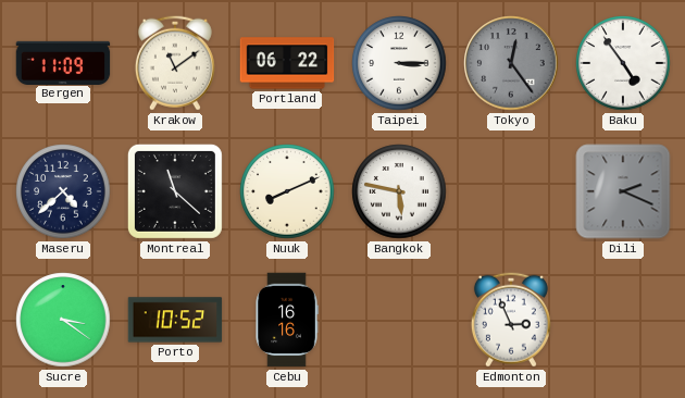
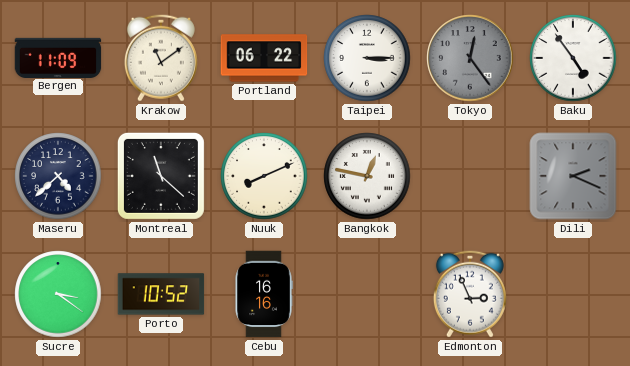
Bangkok: 5:47 -> 12:47
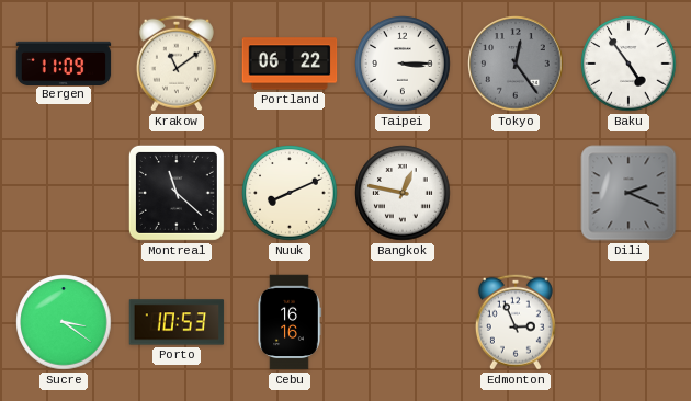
Maseru: 4:38 -> none
Porto: 10:52 -> 10:53
